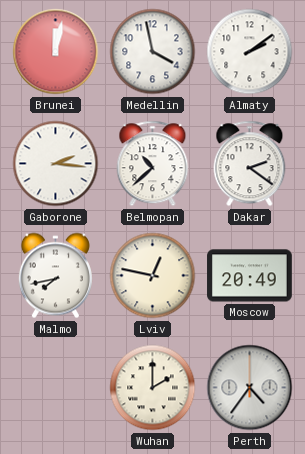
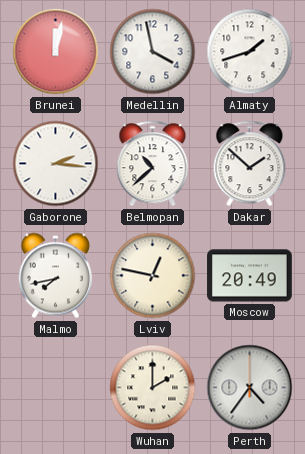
Almaty: 2:09 -> 1:42
Dakar: 2:21 -> 1:52
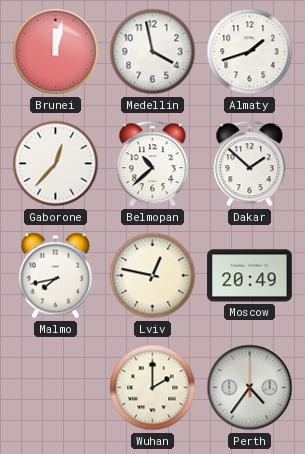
Gaborone: 2:16 -> 12:37
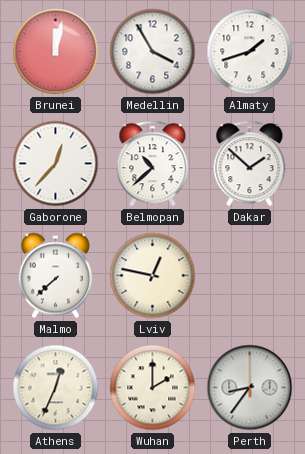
Medellin: 3:58 -> 3:55
Malmo: 7:43 -> 7:38
Moscow: 20:49 -> none
Athens: none -> 12:34
Perth: 4:36 -> 8:36
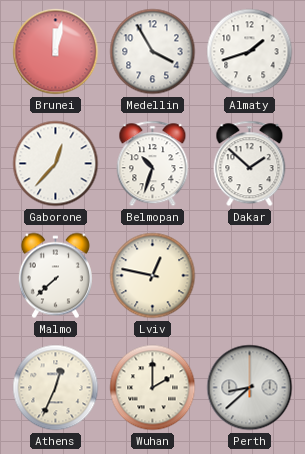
Belmopan: 10:38 -> 10:33
Perth: 8:36 -> 8:38
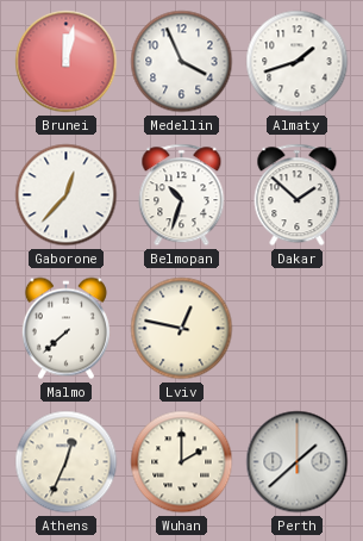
Medellin: 3:55 -> 3:56
Perth: 8:38 -> 1:38
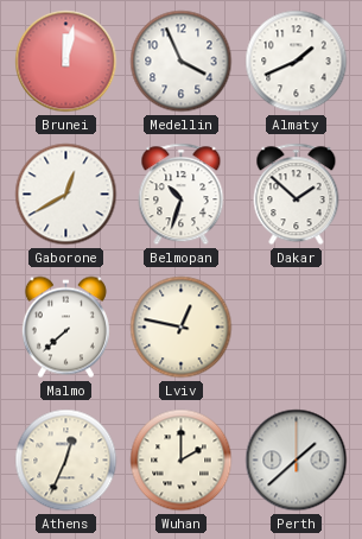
Almaty: 1:42 -> 1:41
Gaborone: 12:37 -> 12:40
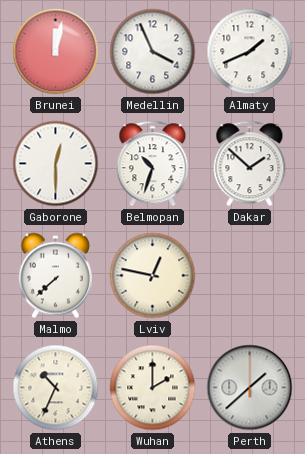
Gaborone: 12:40 -> 12:30
Athens: 12:34 -> 10:34
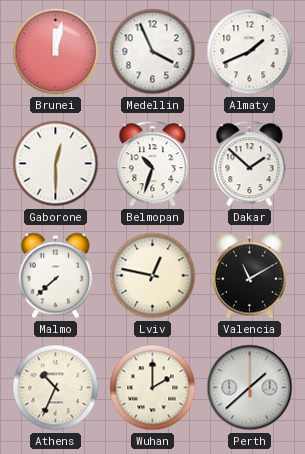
Valencia: none -> 11:10
